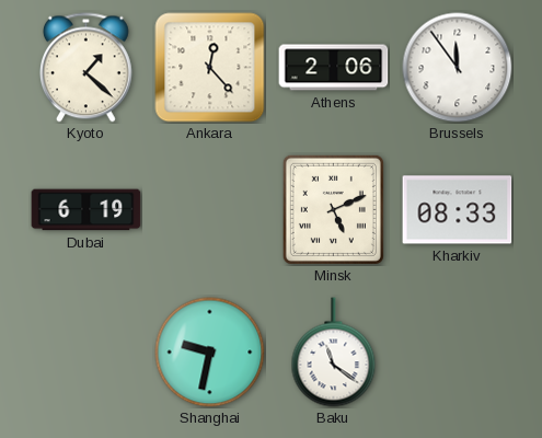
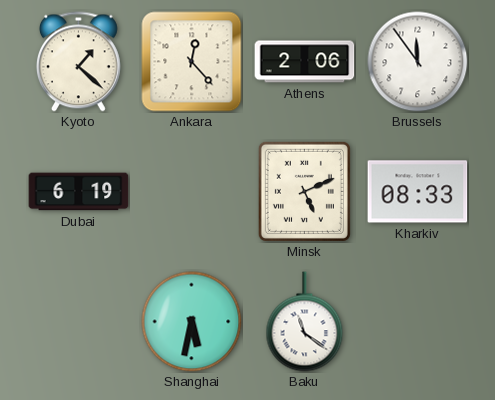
Shanghai: 9:32 -> 5:32
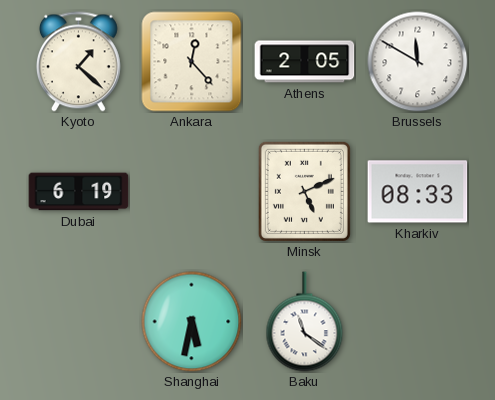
Athens: 2:06 -> 2:05
Brussels: 11:54 -> 11:50
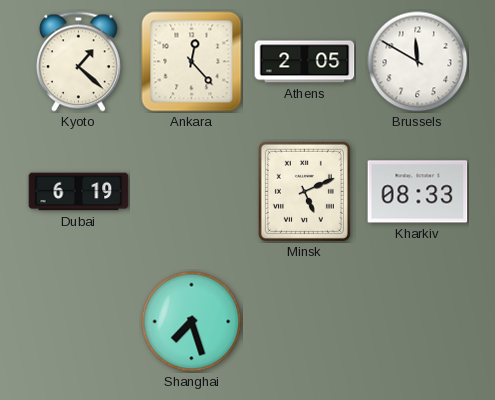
Shanghai: 5:32 -> 7:27
Baku: 11:21 -> none
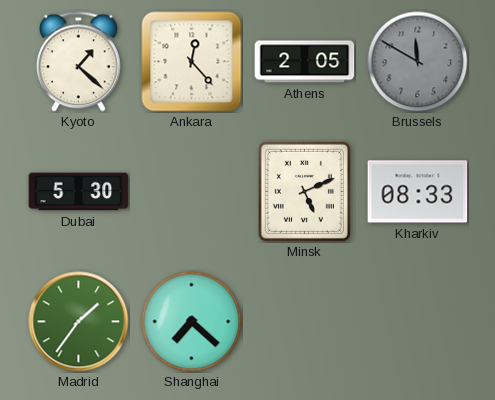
Brussels dial: white -> grey
Dubai: 6:19 -> 5:30
Madrid: none -> 1:36
Shanghai: 7:27 -> 7:22
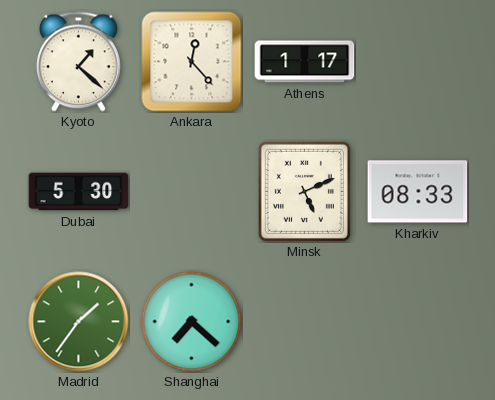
Athens: 2:05 -> 1:17
Brussels: 11:50 -> none
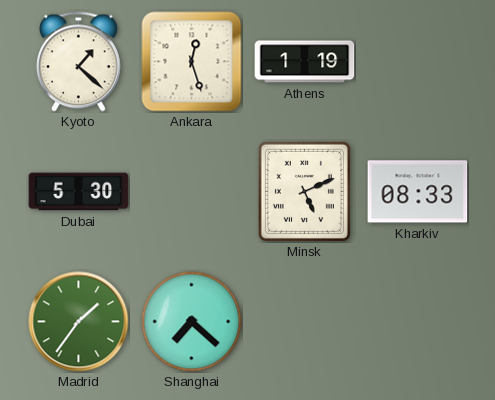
Ankara: 12:23 -> 12:27
Athens: 1:17 -> 1:19
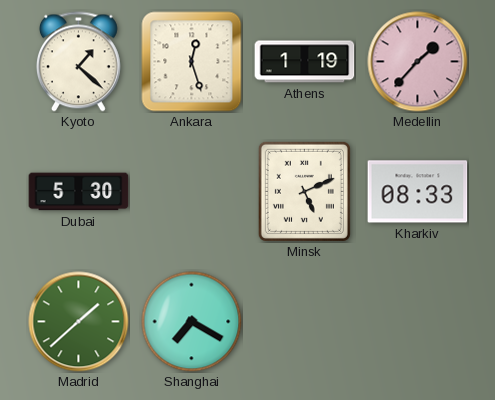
Medellin: none -> 1:37
Madrid: 1:36 -> 1:38
Shanghai: 7:22 -> 7:20
